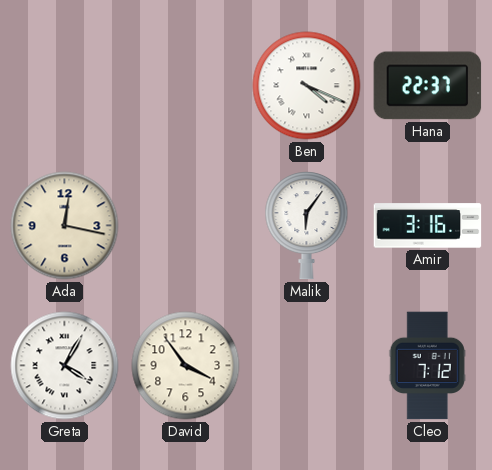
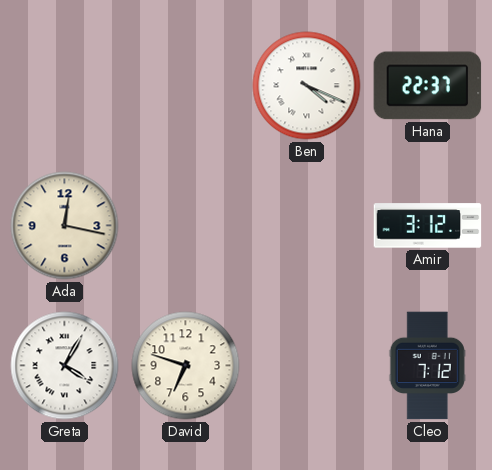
Malik: 6:06 -> none
Amir: 3:16 -> 3:12
David: 3:54 -> 6:48
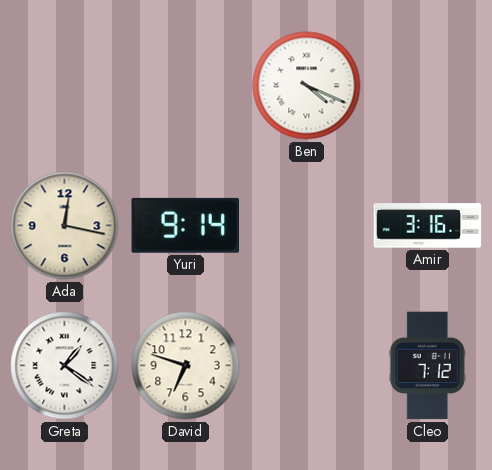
Hana: 22:37 -> none
Yuri: none -> 9:14
Amir: 3:12 -> 3:16
Greta: 4:05 -> 1:21
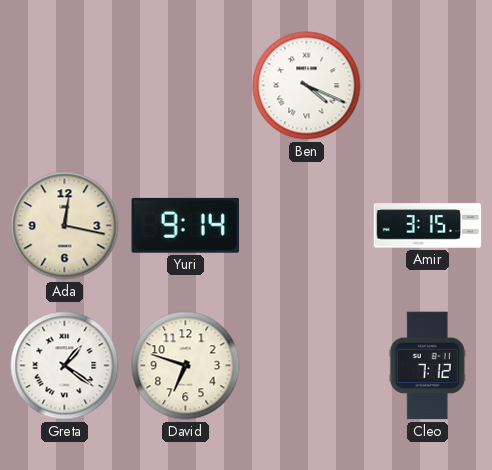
Amir: 3:16 -> 3:15
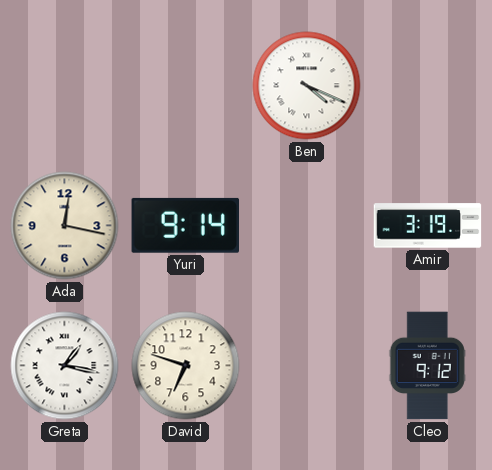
Amir: 3:15 -> 3:19
Greta: 1:21 -> 1:17
Cleo: 7:12 -> 9:12
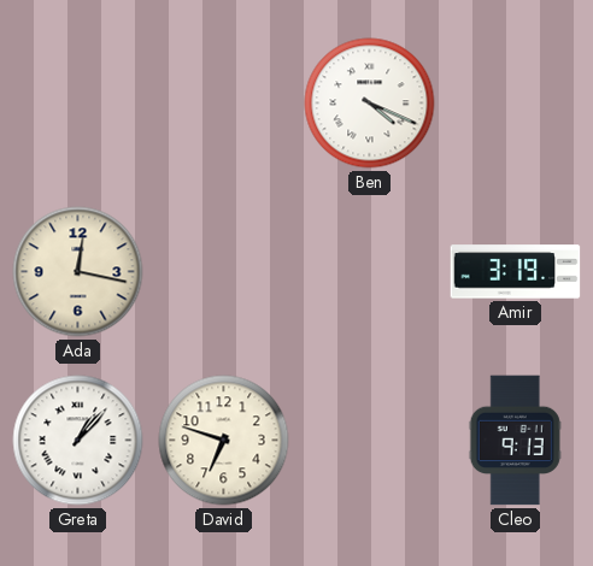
Yuri: 9:14 -> none
Greta: 1:17 -> 1:07
Cleo: 9:12 -> 9:13
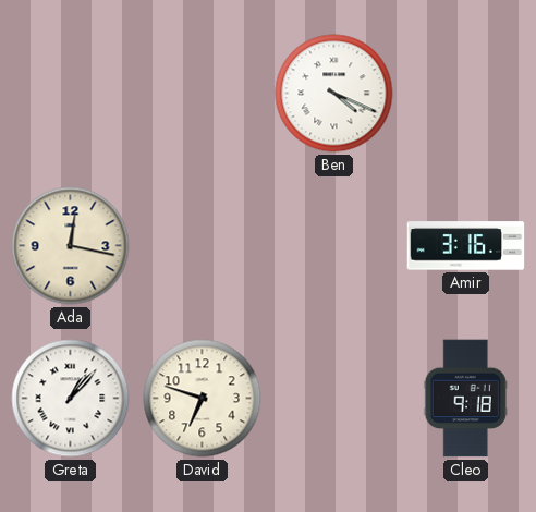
Amir: 3:19 -> 3:16
Cleo: 9:13 -> 9:18
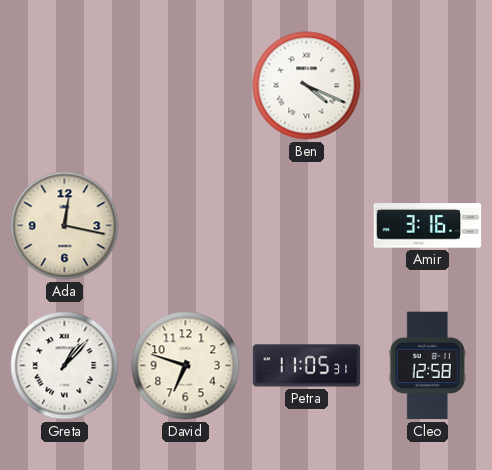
Petra: none -> 11:05
Cleo: 9:18 -> 12:58
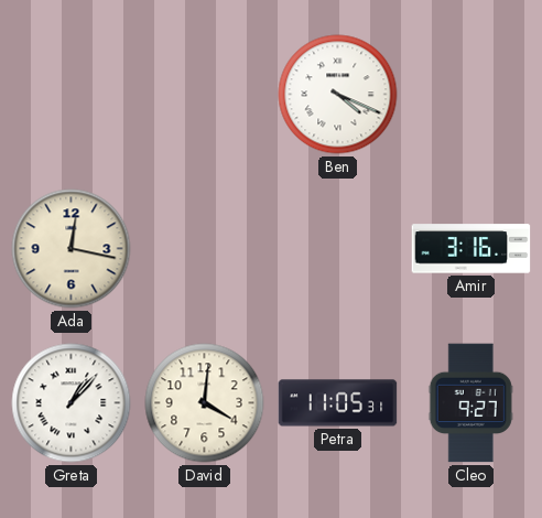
David: 6:48 -> 4:01
Cleo: 12:58 -> 9:27
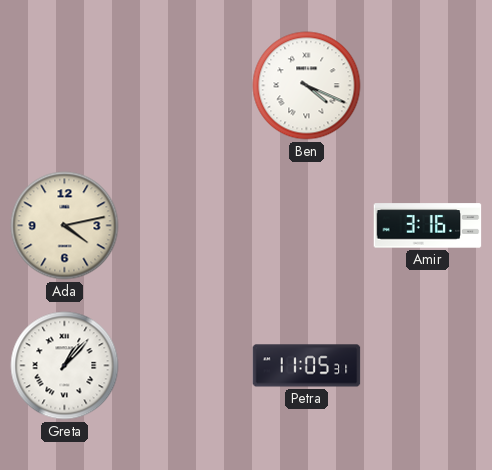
Ada: 12:17 -> 4:13
David: 4:01 -> none
Cleo: 9:27 -> none
